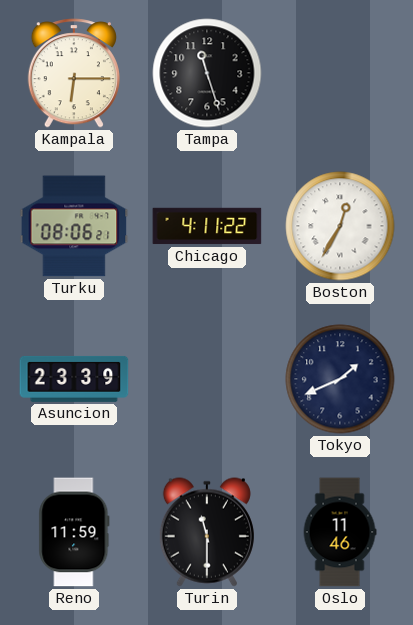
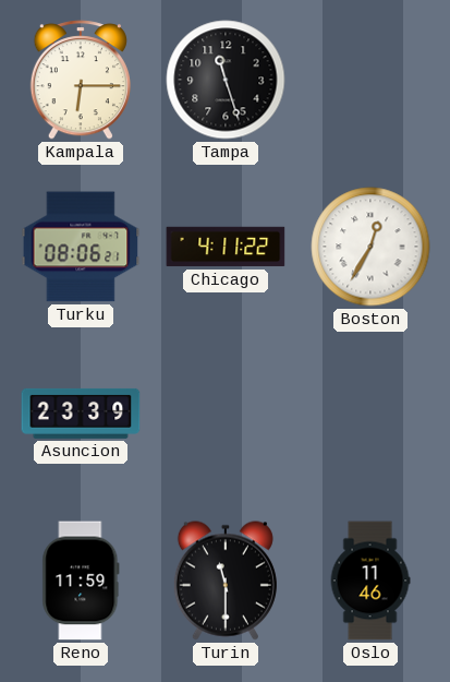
Tokyo: 1:41 -> none
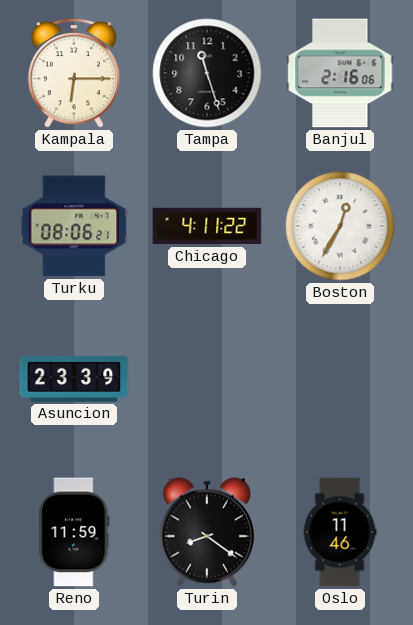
Banjul: none -> 2:16
Turin: 11:30 -> 8:21
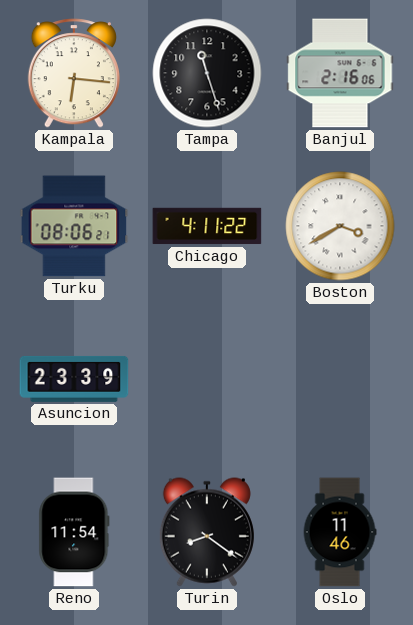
Kampala: 6:15 -> 6:16
Boston: 12:35 -> 3:40
Reno: 11:59 -> 11:54
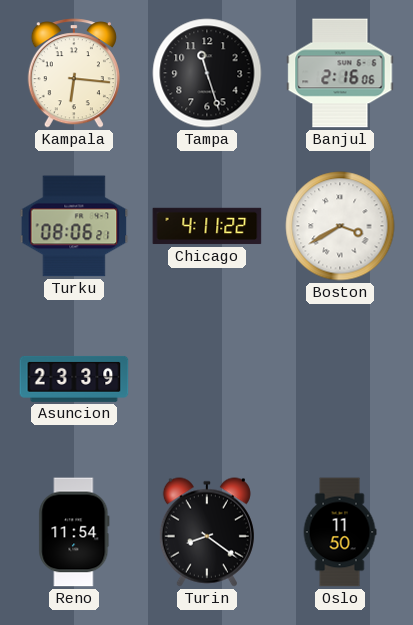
Oslo: 11:46 -> 11:50
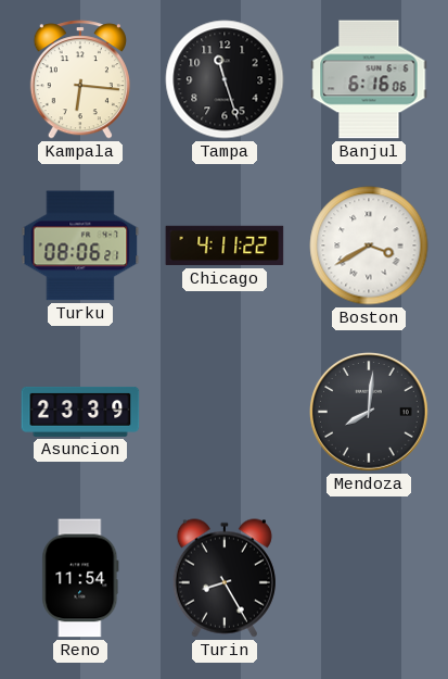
Banjul: 2:16 -> 6:16
Mendoza: none -> 8:01
Turin: 8:21 -> 8:25
Oslo: 11:50 -> none
